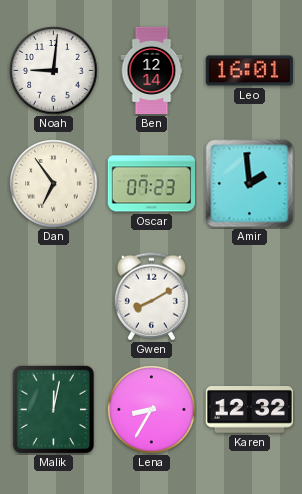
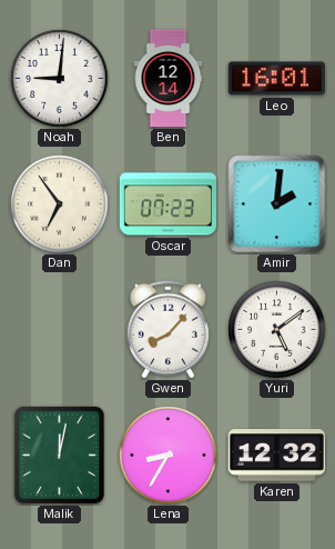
Amir: 1:59 -> 2:01
Gwen: 8:10 -> 8:07
Yuri: none -> 5:09
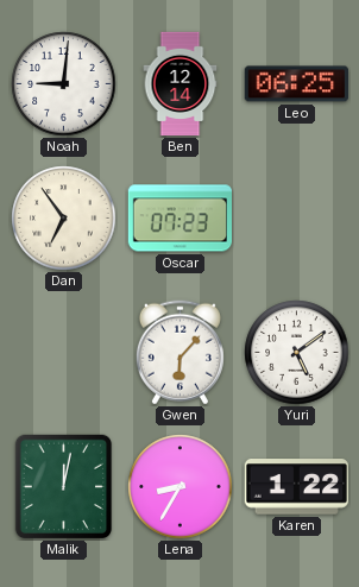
Leo: 16:01 -> 06:25
Amir: 2:01 -> none
Gwen: 8:07 -> 6:07
Karen: 12:32 -> 1:22
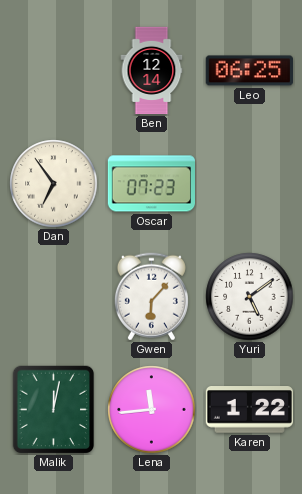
Noah: 9:01 -> none
Lena: 8:35 -> 11:44
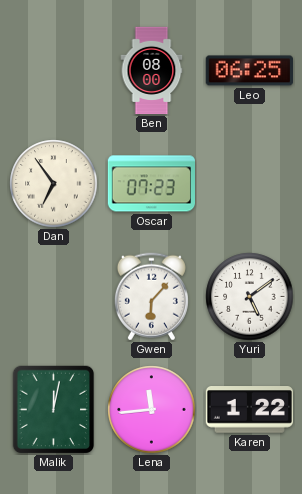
Ben: 12:14 -> 08:00
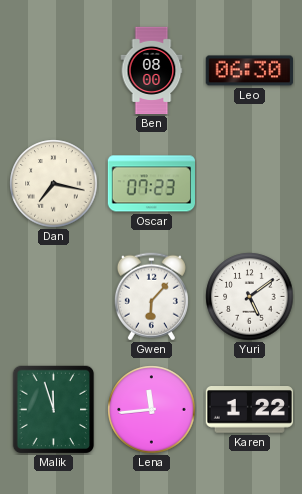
Leo: 06:25 -> 06:30
Dan: 6:54 -> 7:17
Malik: 12:02 -> 11:57
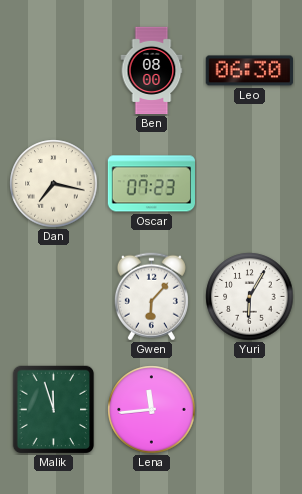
Yuri: 5:09 -> 6:05
Karen: 1:22 -> none
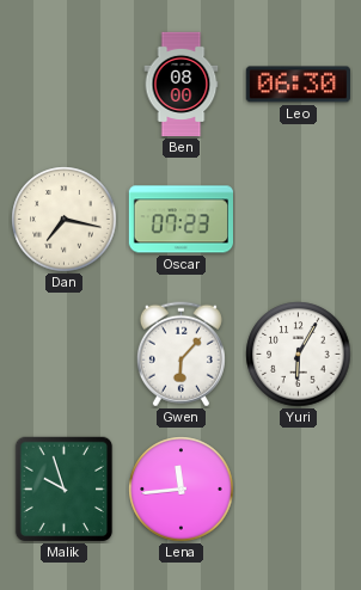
Malik: 11:57 -> 9:57
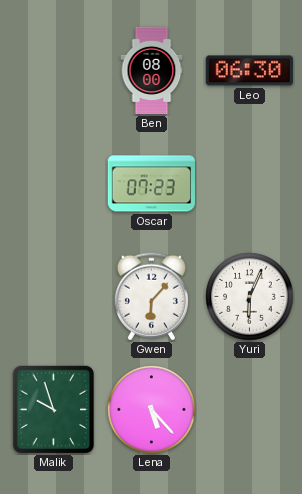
Dan: 7:17 -> none
Yuri: 6:05 -> 6:04
Lena: 11:44 -> 5:23
